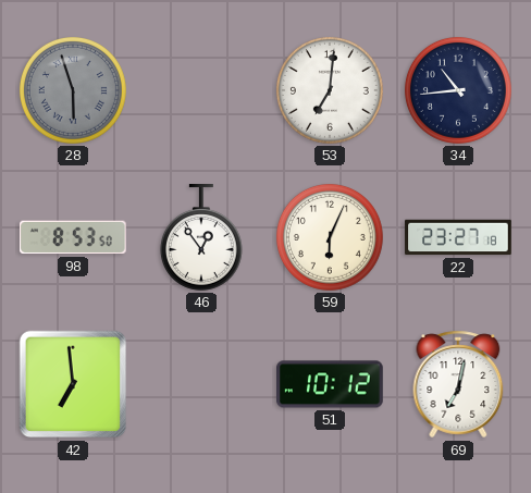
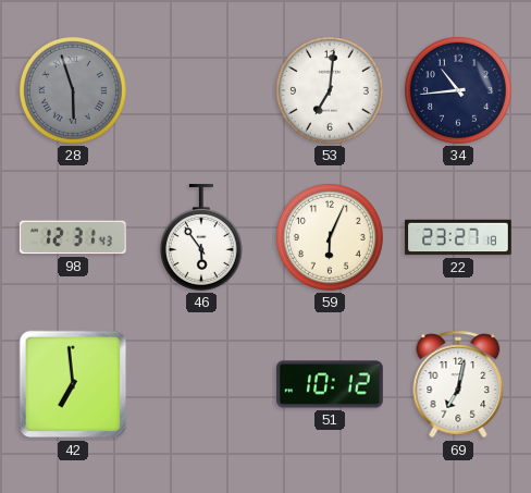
98: 8:53 -> 12:31
46: 12:54 -> 5:54
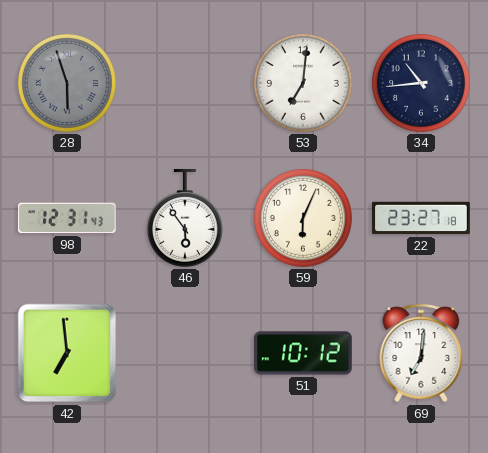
69: 7:02 -> 7:01
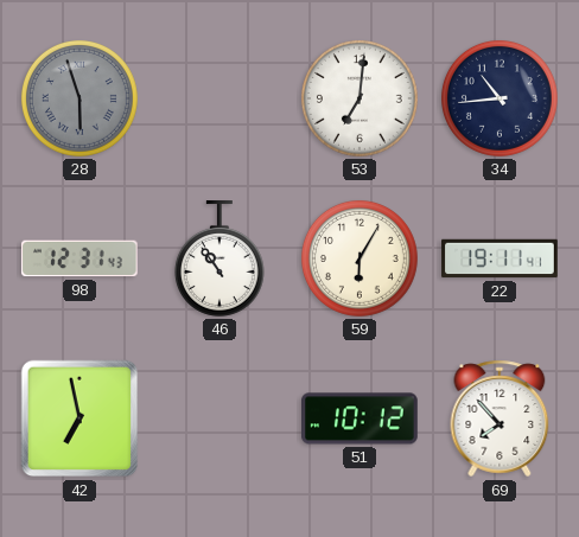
46: 5:54 -> 10:54
59: 6:04 -> 6:05
22: 23:27 -> 19:11
42: 6:59 -> 6:58
69: 7:01 -> 7:53
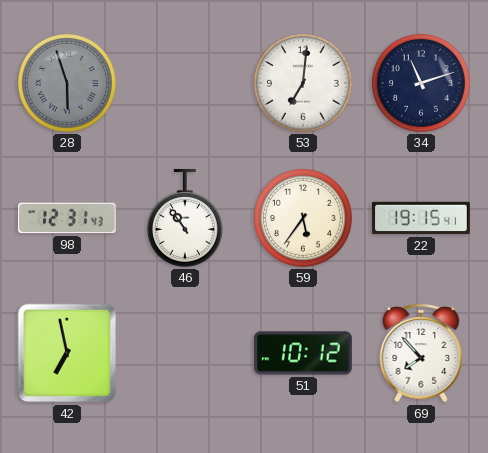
34: 10:44 -> 11:12
59: 6:05 -> 5:36
22: 19:11 -> 19:15
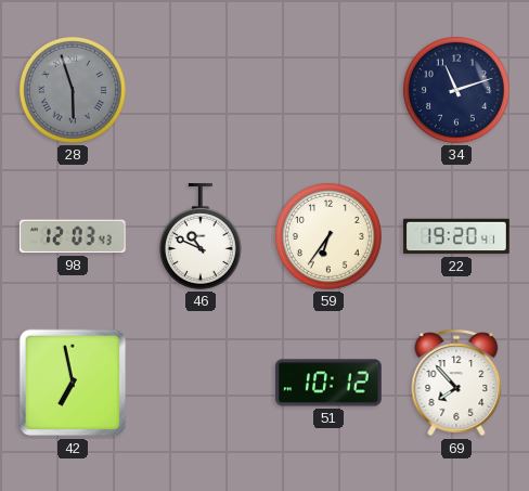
53: 7:01 -> none
98: 12:31 -> 12:03
46: 10:54 -> 10:49
59: 5:36 -> 6:36
22: 19:15 -> 19:20
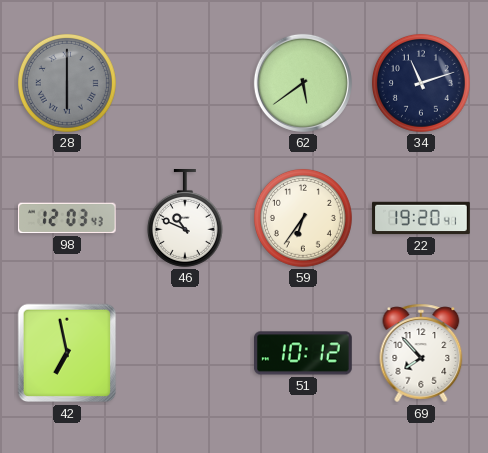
28: 5:57 -> 6:00
62: none -> 5:39
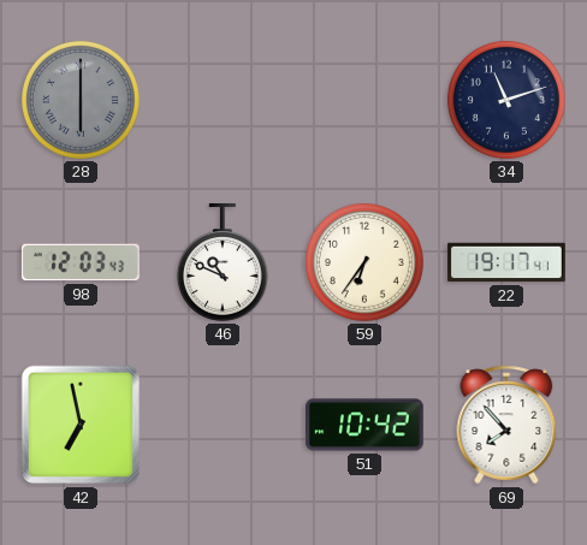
62: 5:39 -> none
22: 19:20 -> 19:17
51: 10:12 -> 10:42
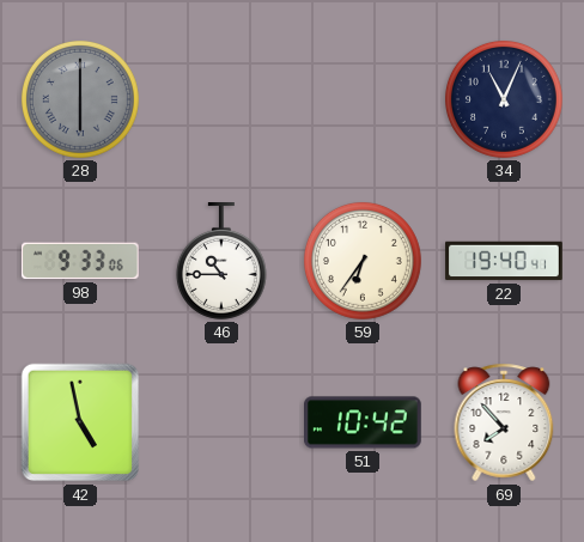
34: 11:12 -> 11:04
98: 12:03 -> 9:33
46: 10:49 -> 10:45
22: 19:17 -> 19:40
42: 6:58 -> 4:58
